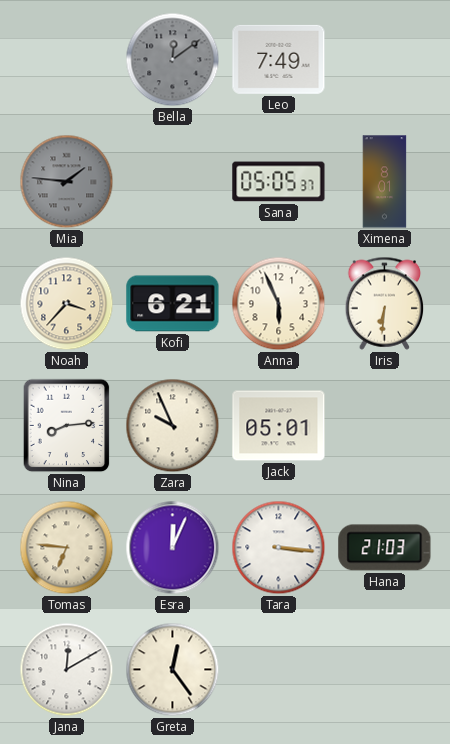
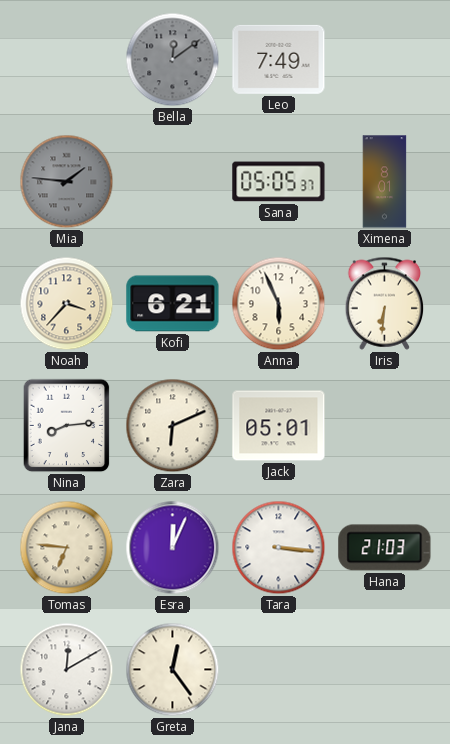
Zara: 9:56 -> 6:11
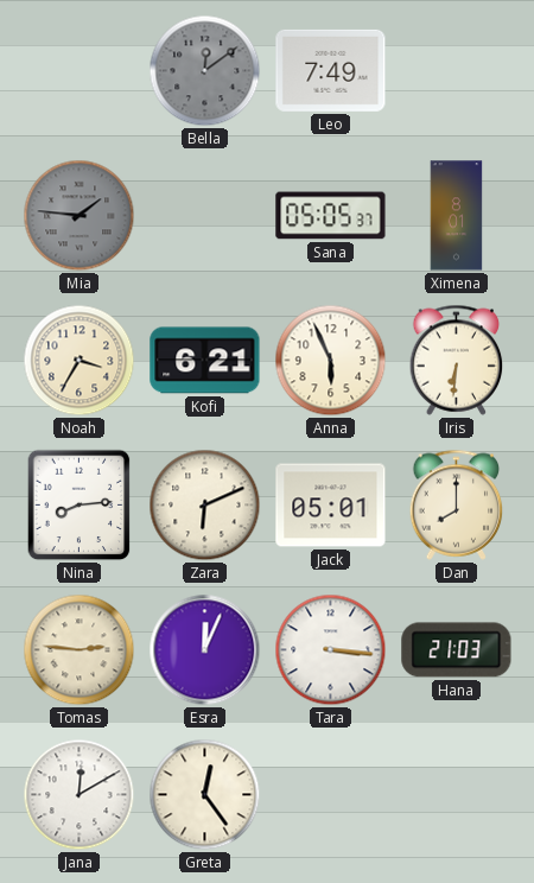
Noah: 3:37 -> 3:35
Dan: none -> 8:00
Tomas: 6:46 -> 2:46
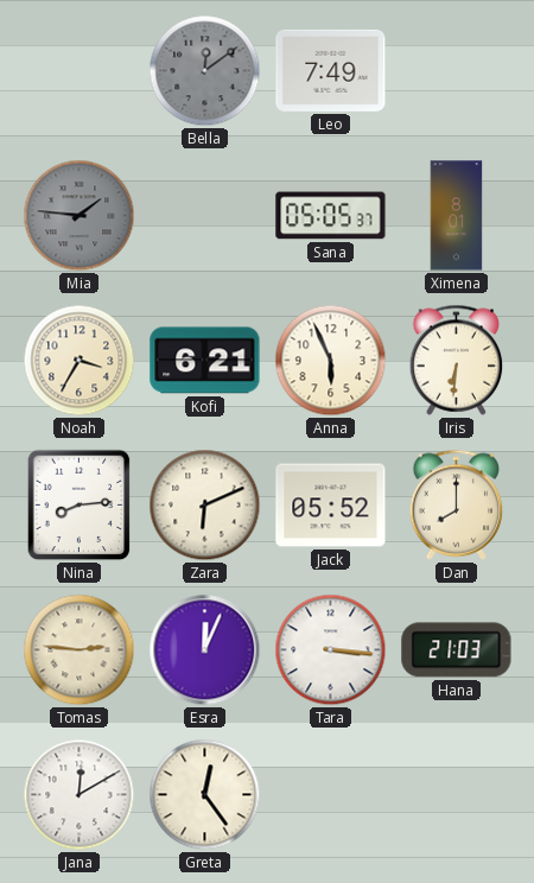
Jack: 05:01 -> 05:52
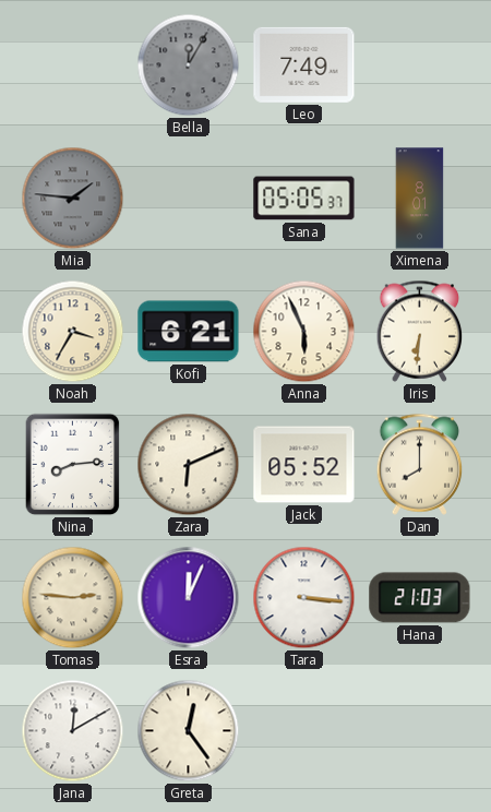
Bella: 12:09 -> 12:05
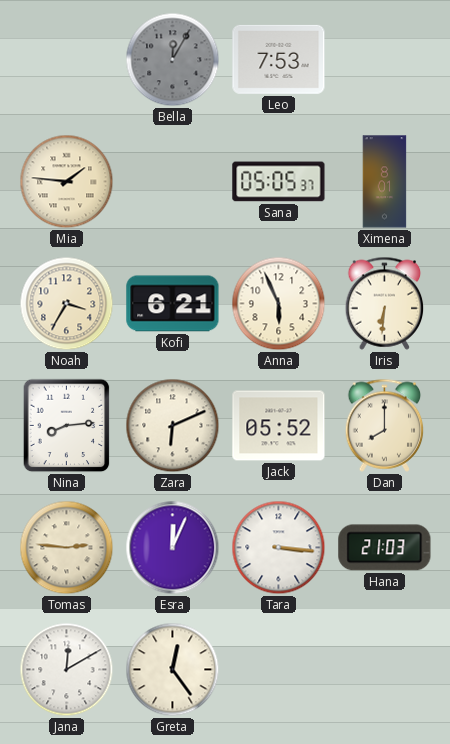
Leo: 7:49 -> 7:53
Mia dial: grey -> cream
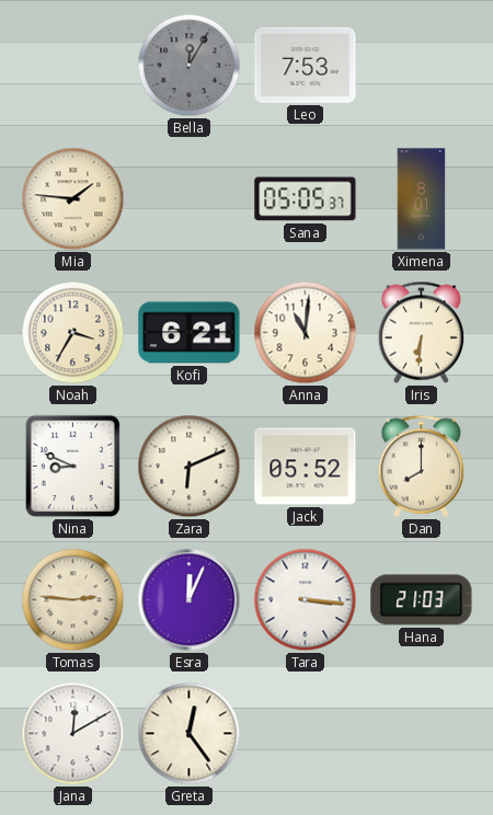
Anna: 5:56 -> 11:01
Nina: 8:14 -> 8:49
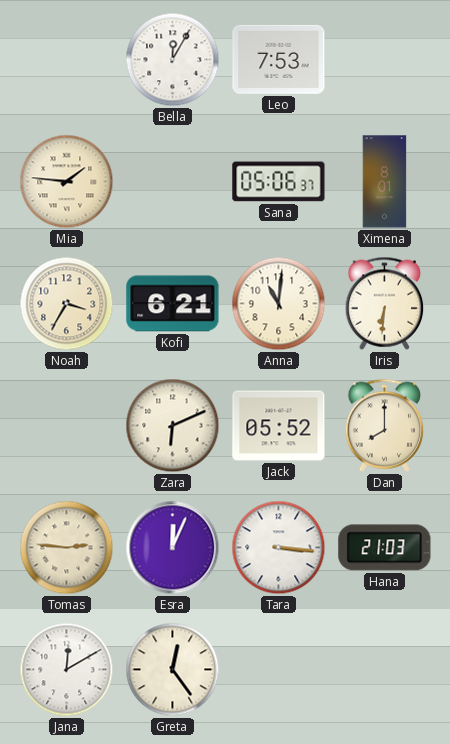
Bella dial: grey -> white
Sana: 05:05 -> 05:06
Nina: 8:49 -> none
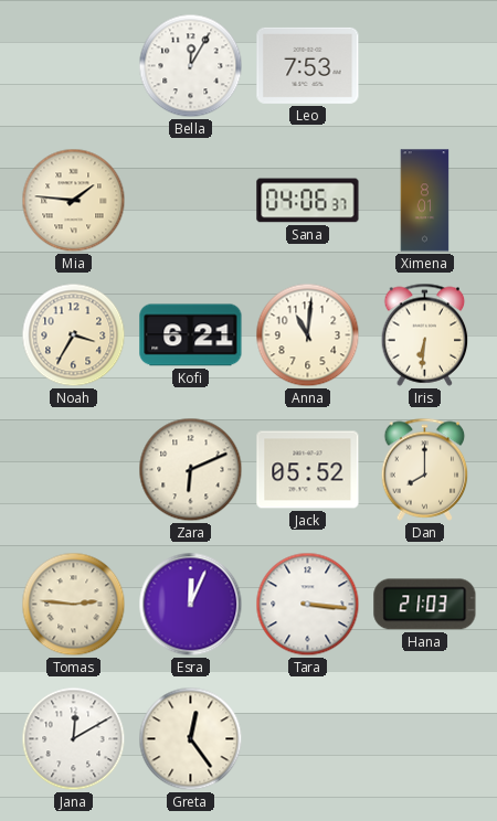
Sana: 05:06 -> 04:06
